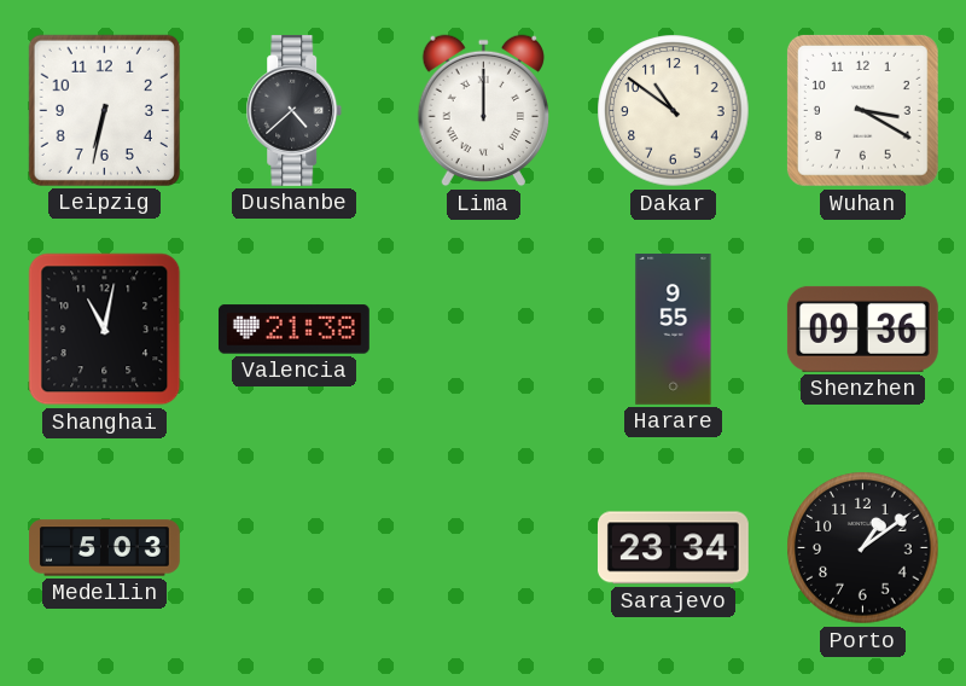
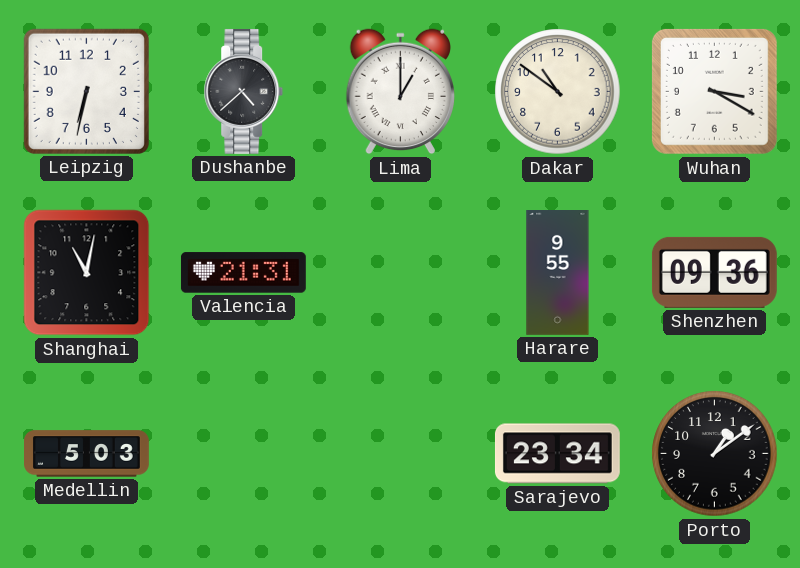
Lima: 12:00 -> 1:00
Valencia: 21:38 -> 21:31
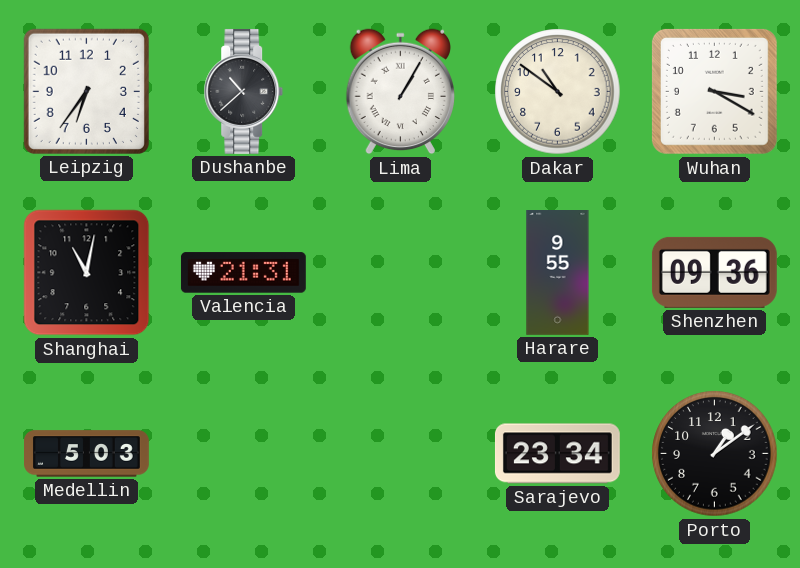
Leipzig: 6:32 -> 6:36
Dushanbe: 4:38 -> 10:38
Lima: 1:00 -> 1:05
